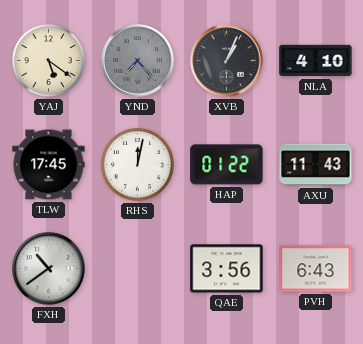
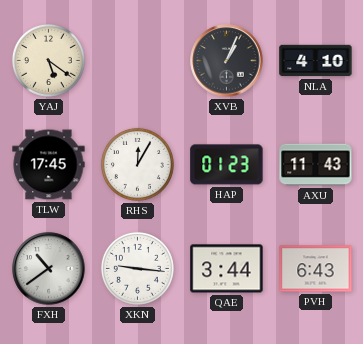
YND: 7:23 -> none
RHS: 12:02 -> 12:05
HAP: 01:22 -> 01:23
XKN: none -> 9:16
QAE: 3:56 -> 3:44
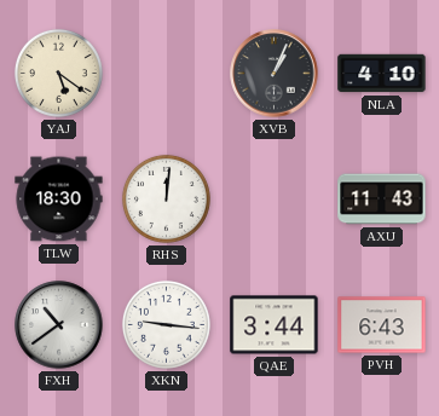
TLW: 17:45 -> 18:30
RHS: 12:05 -> 12:01
HAP: 01:23 -> none
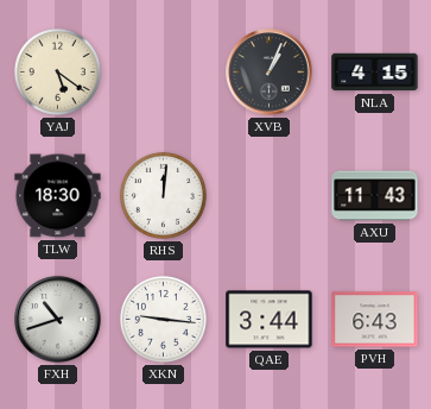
NLA: 4:10 -> 4:15
FXH: 10:39 -> 10:42
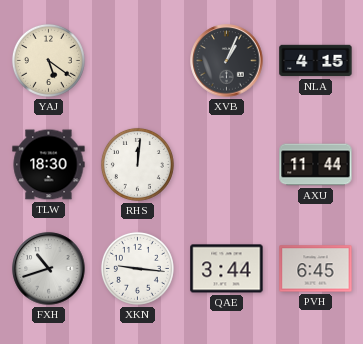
AXU: 11:43 -> 11:44
PVH: 6:43 -> 6:45
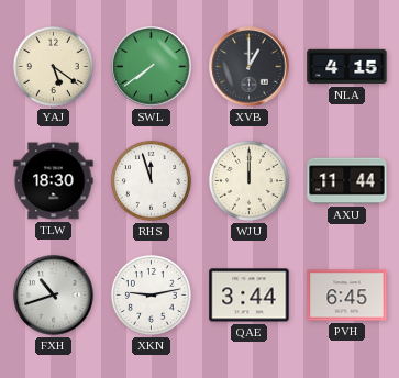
SWL: none -> 7:39
XVB: 1:04 -> 1:00
RHS: 12:01 -> 11:57
WJU: none -> 12:00
XKN: 9:16 -> 9:13
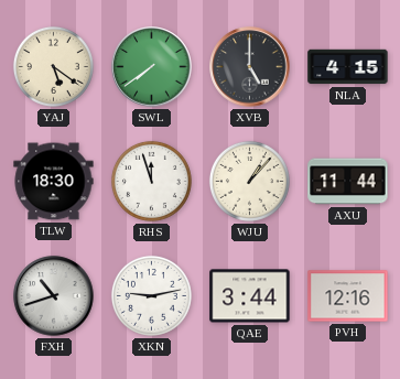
XVB: 1:00 -> 5:00
WJU: 12:00 -> 1:07
PVH: 6:45 -> 12:16
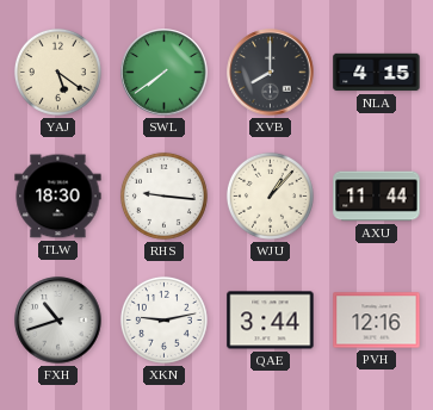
XVB: 5:00 -> 8:00
RHS: 11:57 -> 9:16
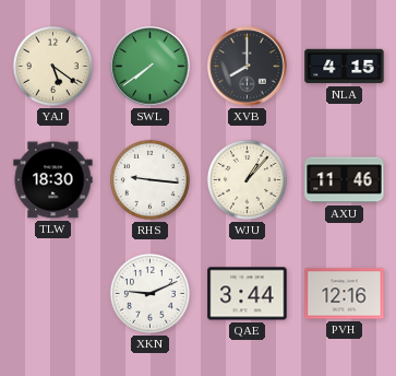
AXU: 11:44 -> 11:46
FXH: 10:42 -> none
XKN: 9:13 -> 9:11
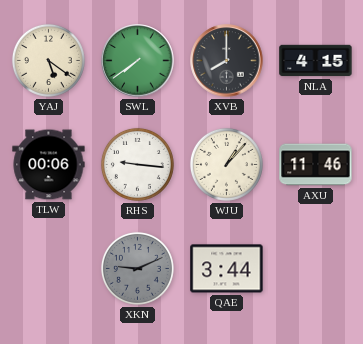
TLW: 18:30 -> 00:06
XKN dial: white -> grey
PVH: 12:16 -> none
